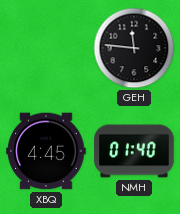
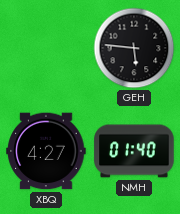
GEH: 11:46 -> 5:46
XBQ: 4:45 -> 4:27
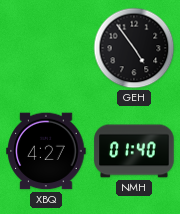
GEH: 5:46 -> 4:54
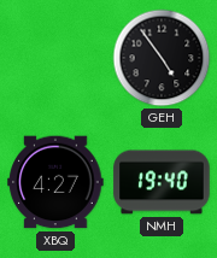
NMH: 01:40 -> 19:40
